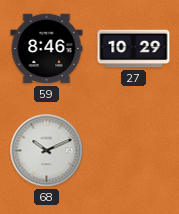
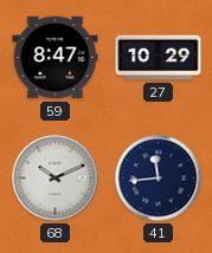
59: 8:46 -> 8:47
41: none -> 11:44
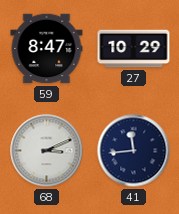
68: 10:11 -> 3:11
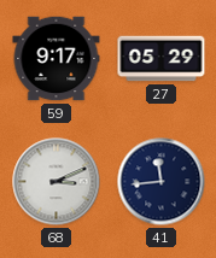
59: 8:47 -> 9:17
27: 10:29 -> 05:29
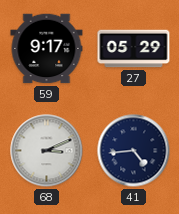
41: 11:44 -> 4:44
